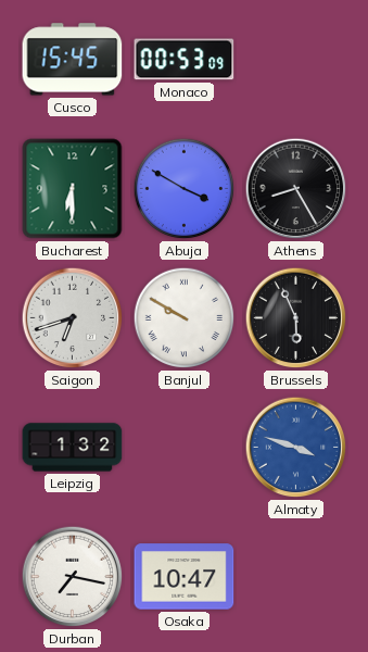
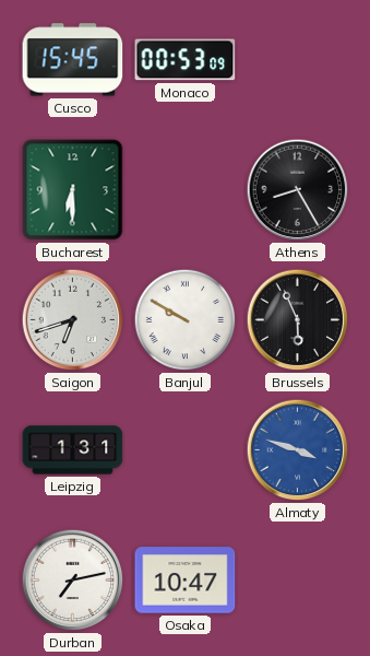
Abuja: 3:50 -> none
Leipzig: 1:32 -> 1:31
Durban: 7:17 -> 7:13
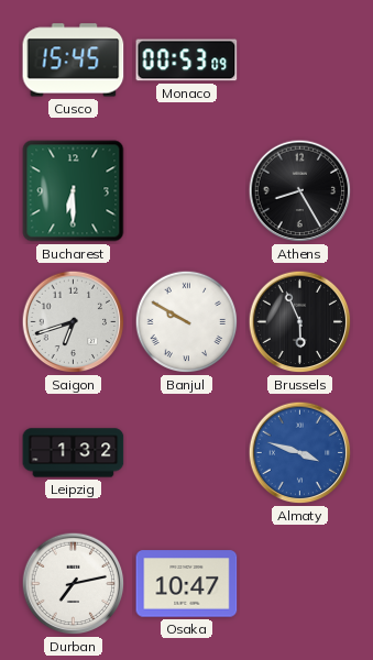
Leipzig: 1:31 -> 1:32
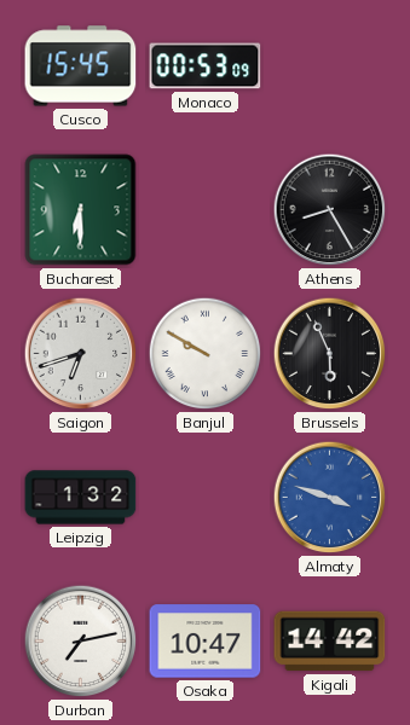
Kigali: none -> 14:42
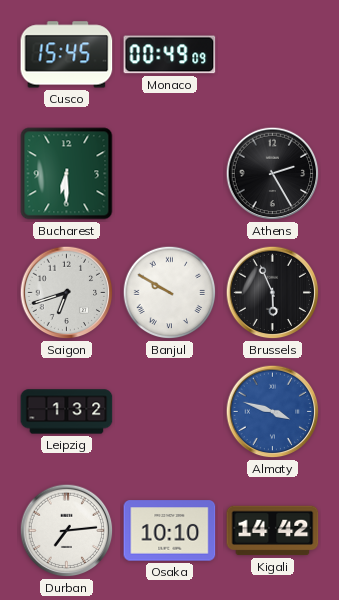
Monaco: 00:53 -> 00:49
Athens: 8:25 -> 2:25
Durban: 7:13 -> 7:14
Osaka: 10:47 -> 10:10
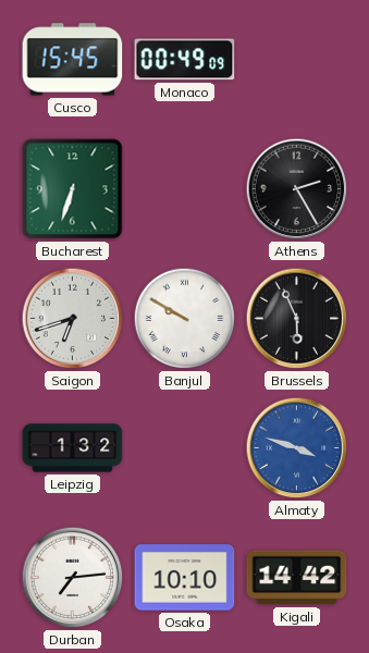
Bucharest: 6:30 -> 6:33
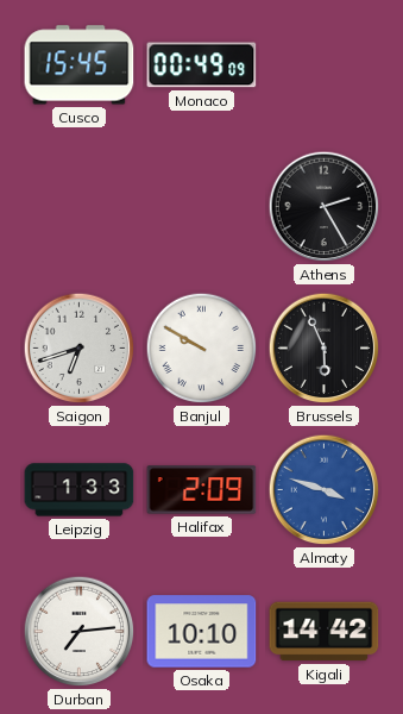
Bucharest: 6:33 -> none
Leipzig: 1:32 -> 1:33
Halifax: none -> 2:09
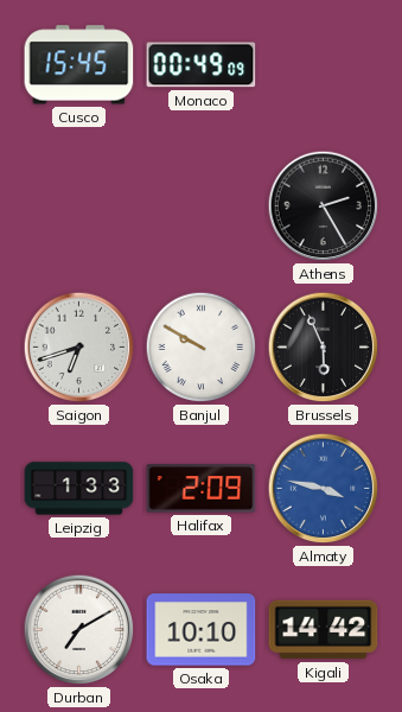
Almaty: 3:48 -> 3:47
Durban: 7:14 -> 7:10
